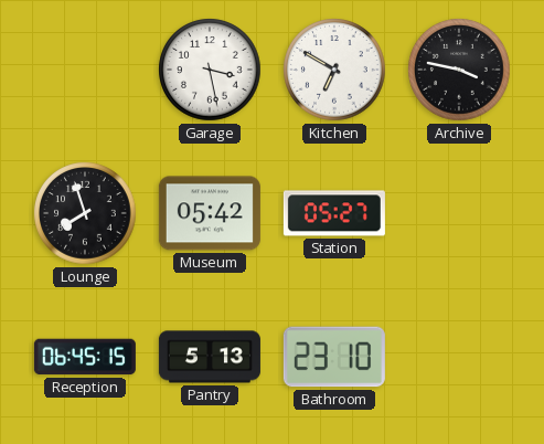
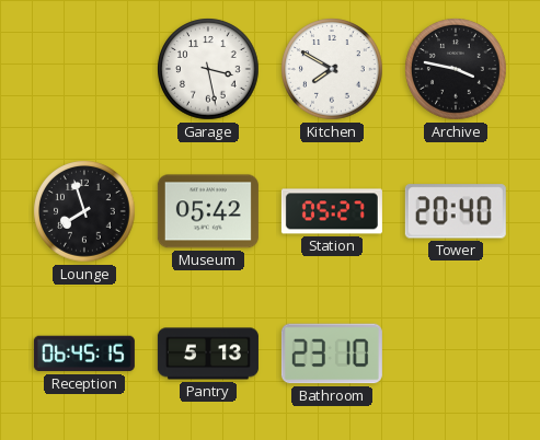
Kitchen: 6:50 -> 7:50
Tower: none -> 20:40
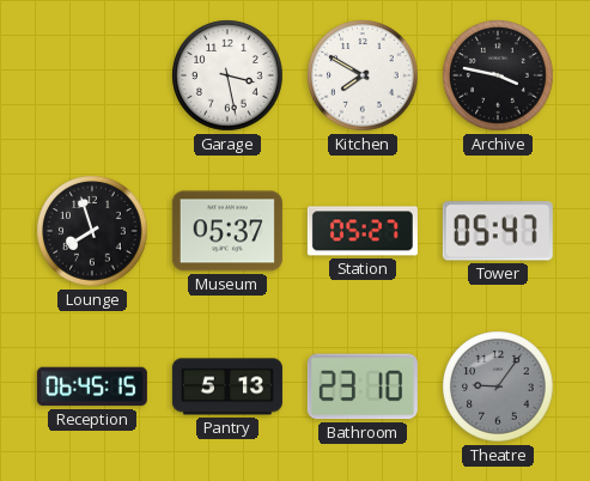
Museum: 05:42 -> 05:37
Tower: 20:40 -> 05:47
Theatre: none -> 9:06
